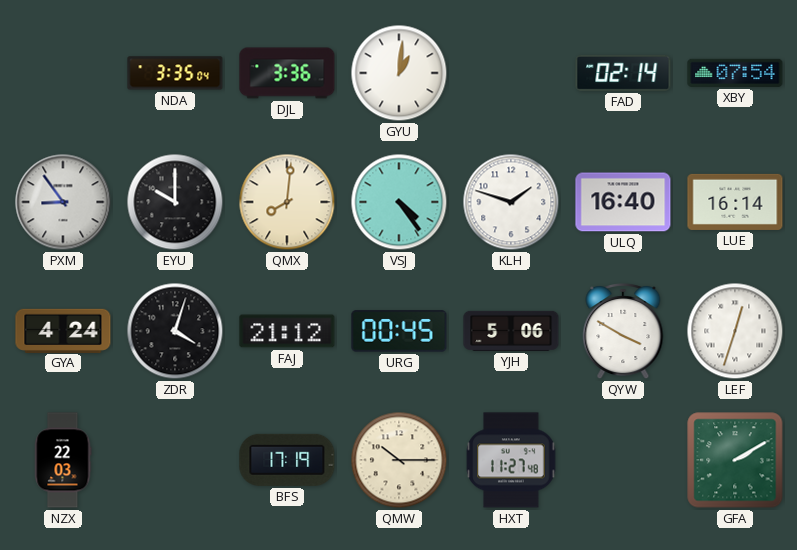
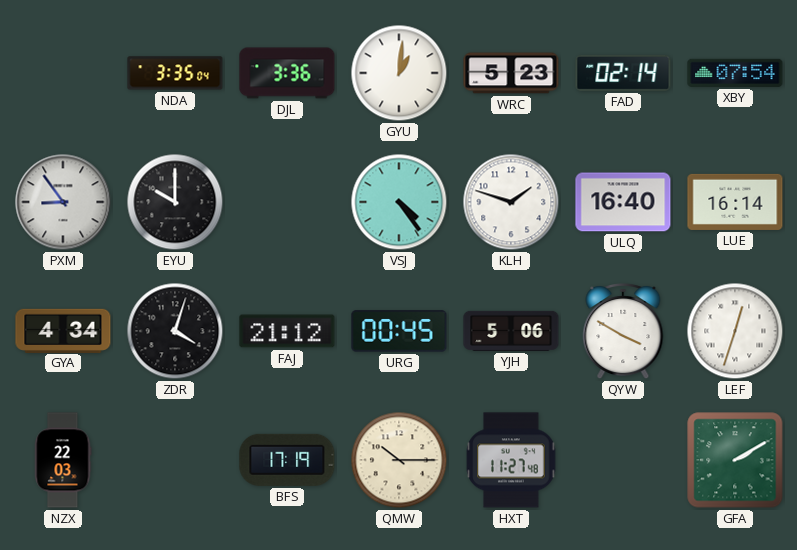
WRC: none -> 5:23
QMX: 8:01 -> none
GYA: 4:24 -> 4:34
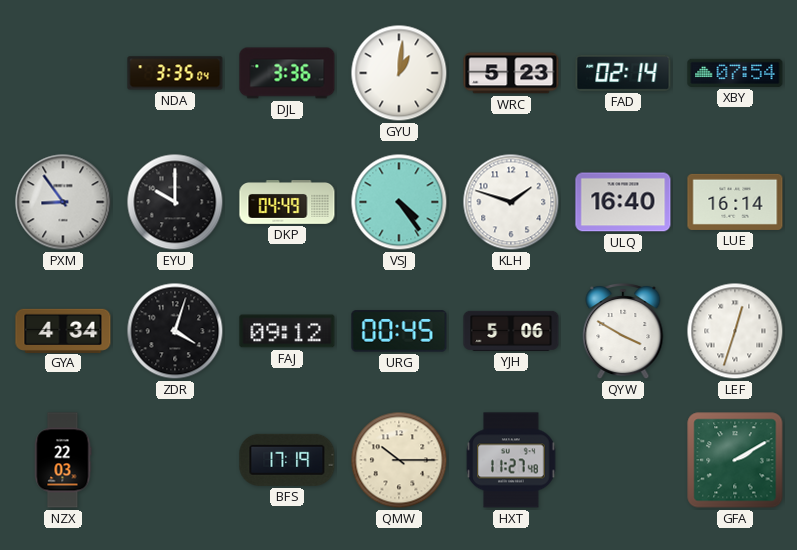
DKP: none -> 04:49
FAJ: 21:12 -> 09:12
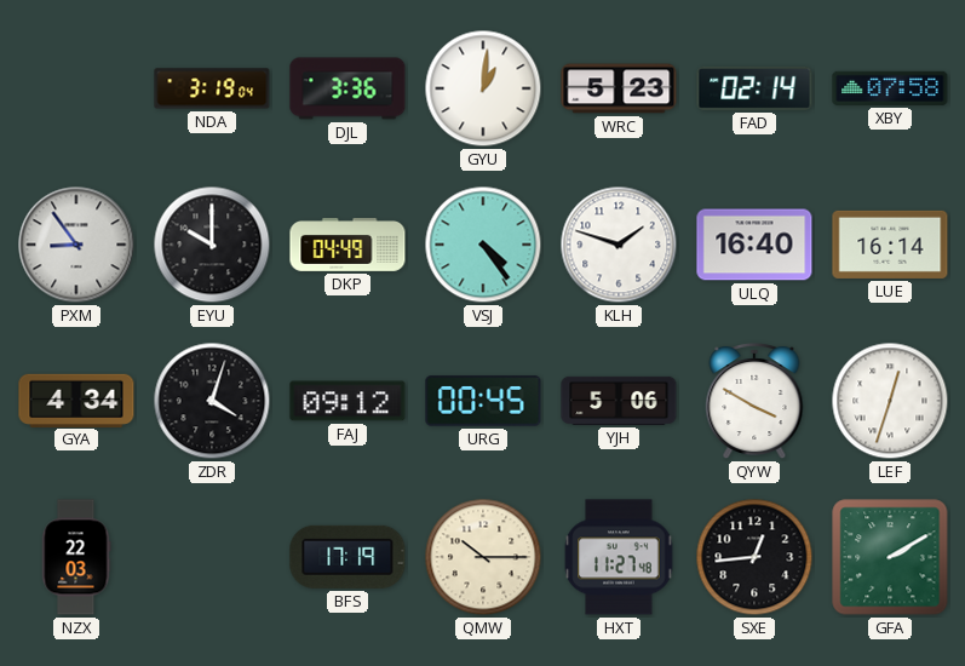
NDA: 3:35 -> 3:19
XBY: 07:54 -> 07:58
SXE: none -> 12:44
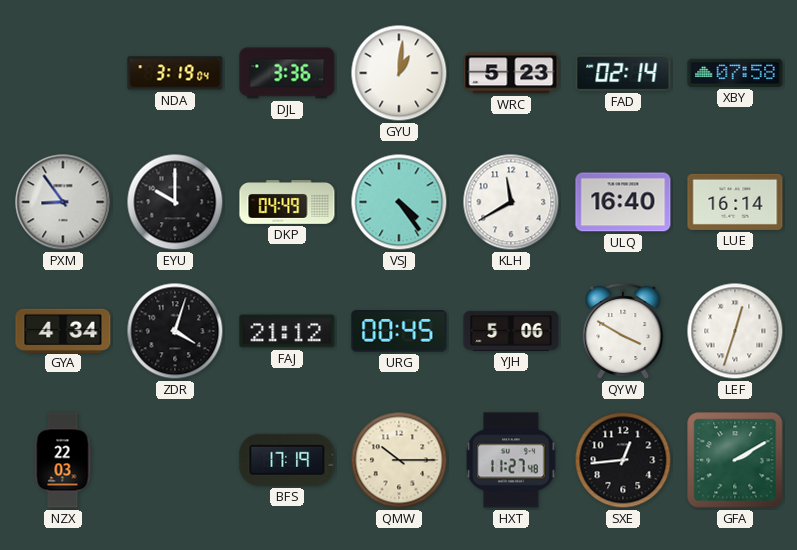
KLH: 1:48 -> 11:40
FAJ: 09:12 -> 21:12
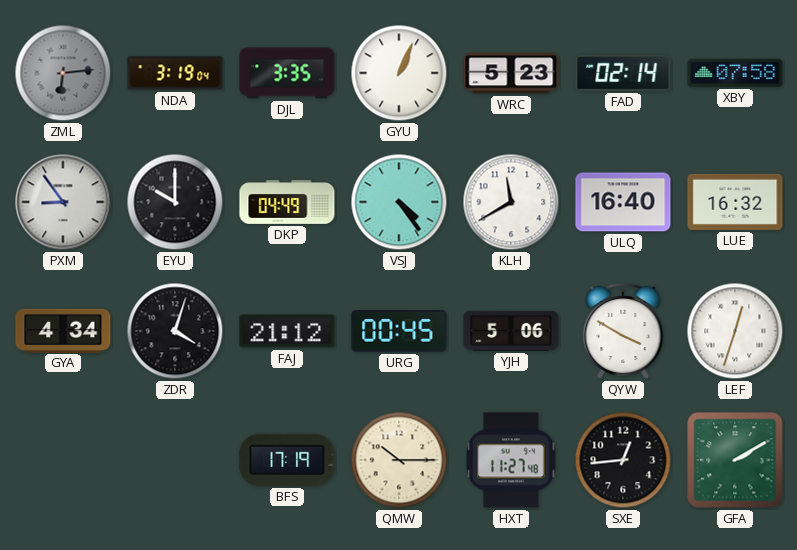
ZML: none -> 6:14
DJL: 3:36 -> 3:35
GYU: 1:01 -> 1:04
LUE: 16:14 -> 16:32
NZX: 22:03 -> none
